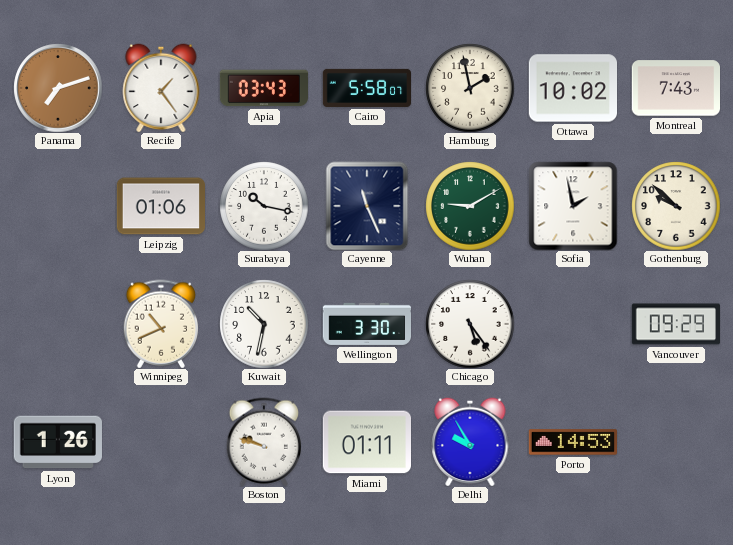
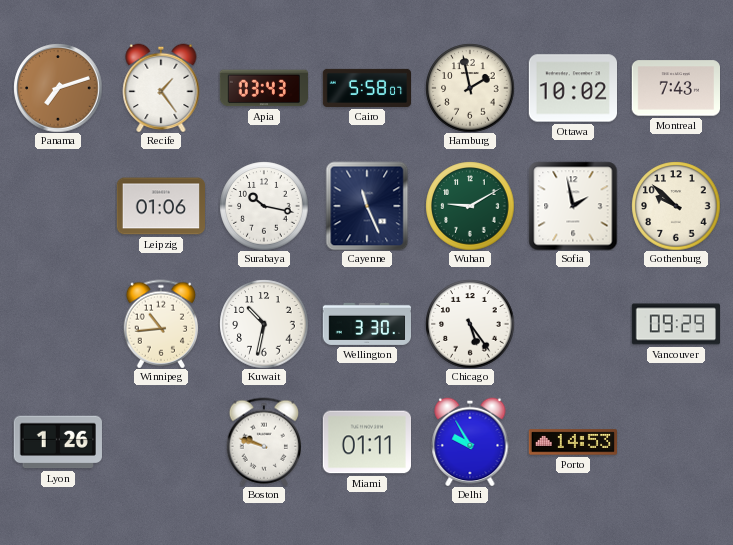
Winnipeg: 10:41 -> 10:44
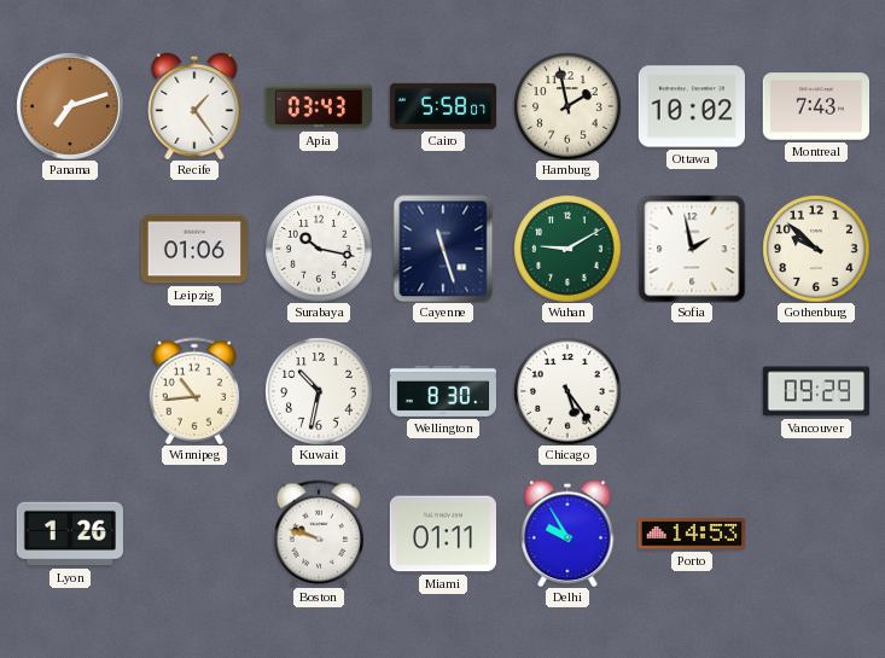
Cayenne: 11:26 -> 11:27
Wellington: 3:30 -> 8:30
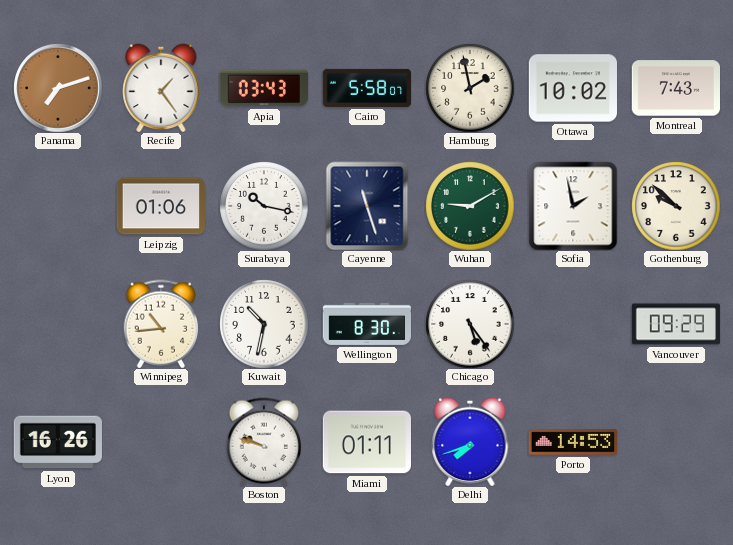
Lyon: 1:26 -> 16:26
Delhi: 9:55 -> 7:42
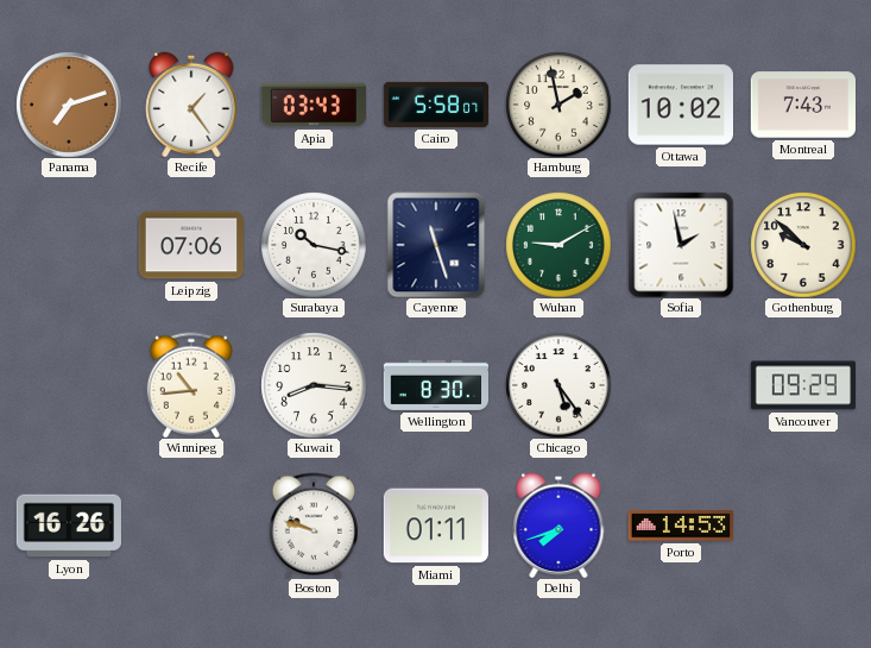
Leipzig: 01:06 -> 07:06
Kuwait: 10:32 -> 8:16
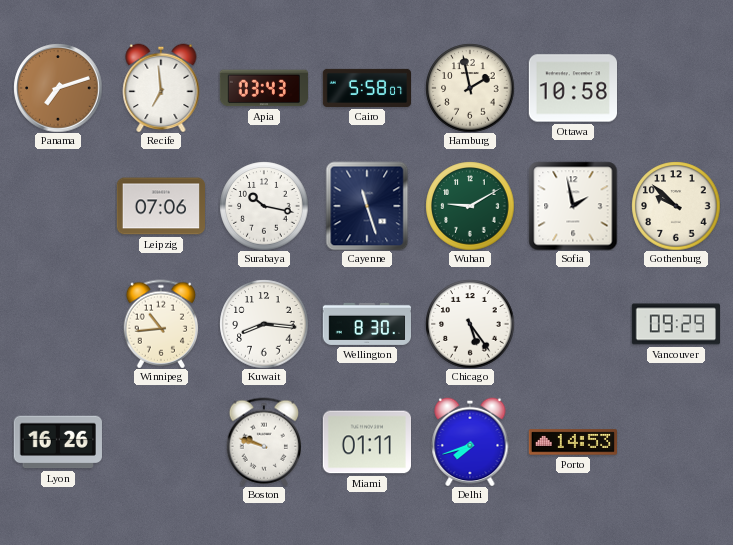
Recife: 1:24 -> 6:59
Ottawa: 10:02 -> 10:58
Montreal: 7:43 -> none
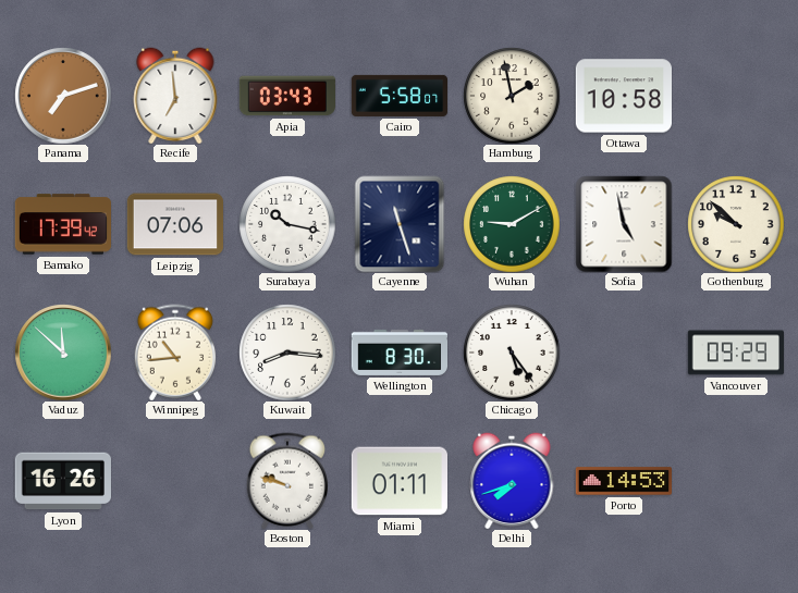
Bamako: none -> 17:39
Sofia: 1:58 -> 4:58
Vaduz: none -> 11:52
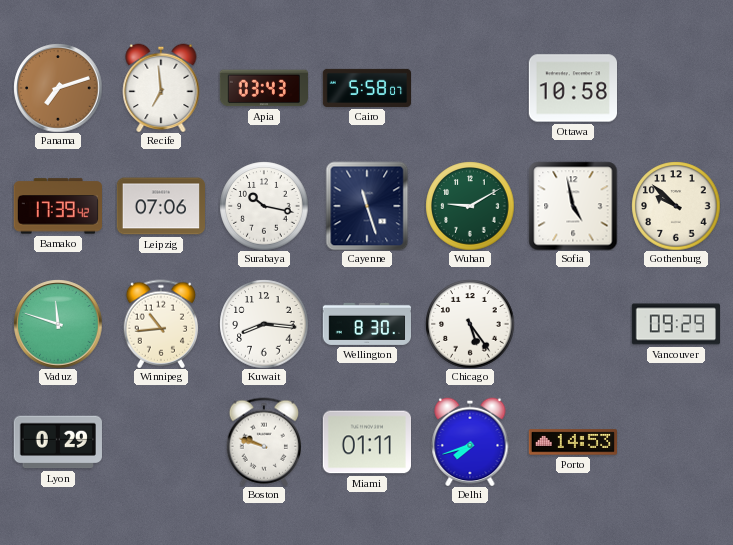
Hamburg: 1:58 -> none
Vaduz: 11:52 -> 11:48
Lyon: 16:26 -> 0:29
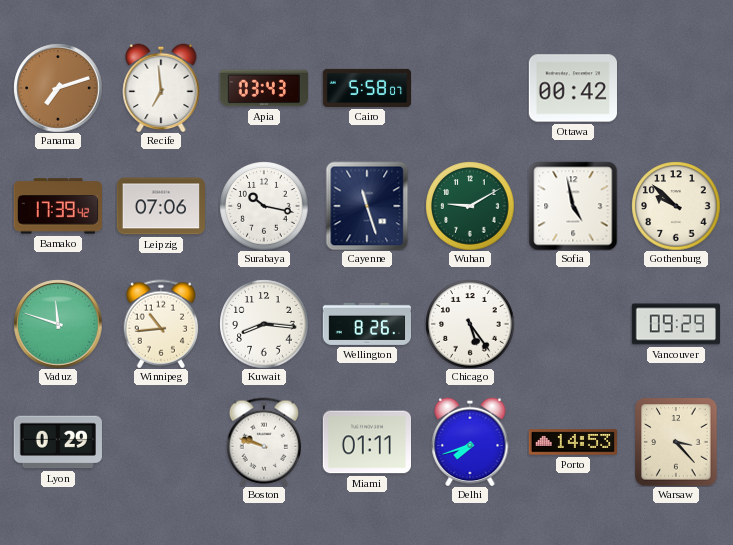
Ottawa: 10:58 -> 00:42
Wellington: 8:30 -> 8:26
Warsaw: none -> 3:23
